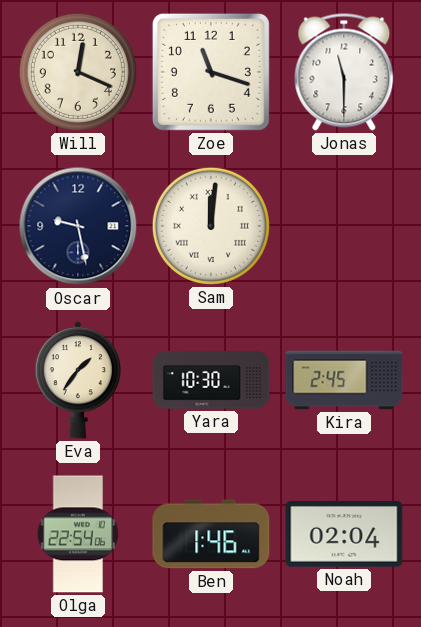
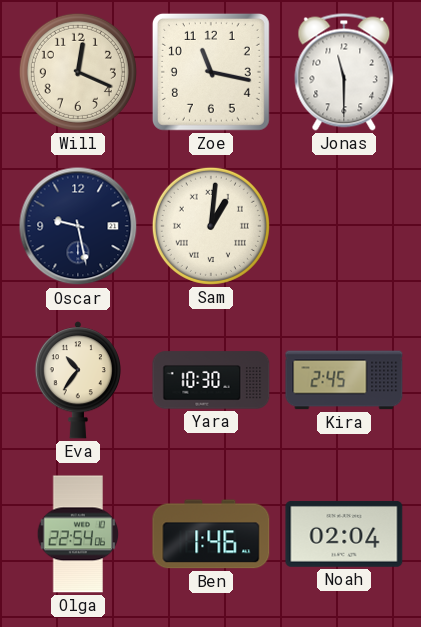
Zoe: 11:18 -> 11:17
Sam: 12:01 -> 1:01
Eva: 1:36 -> 10:36
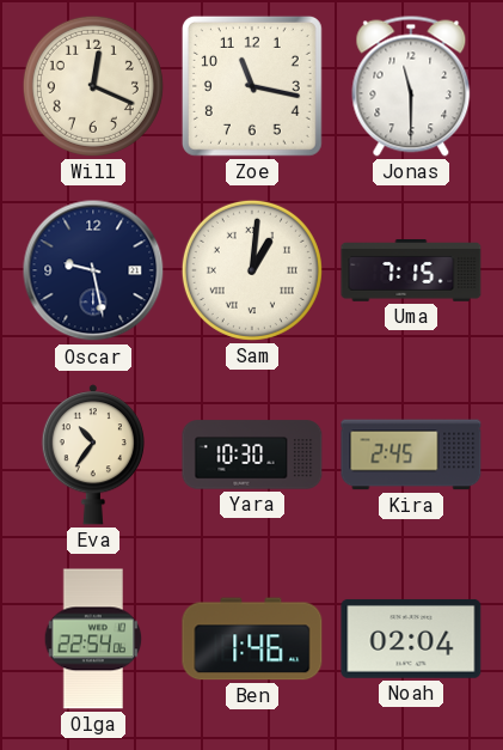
Uma: none -> 7:15
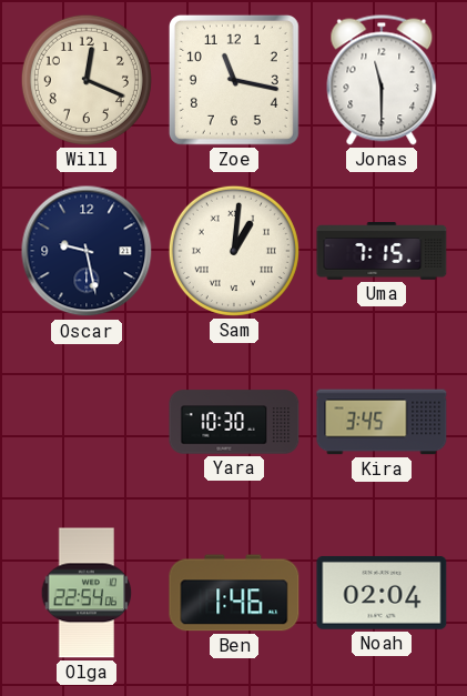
Eva: 10:36 -> none
Kira: 2:45 -> 3:45
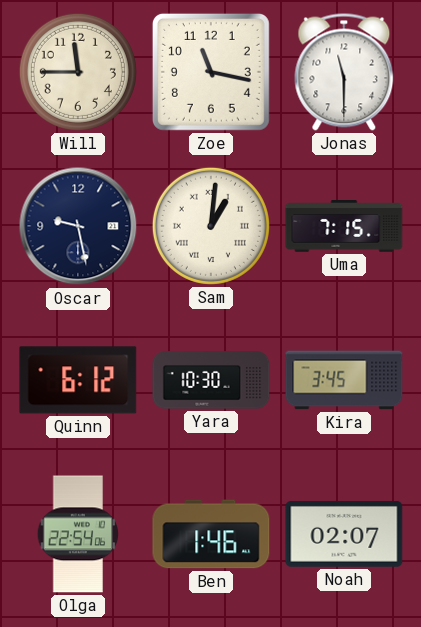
Will: 12:19 -> 11:45
Quinn: none -> 6:12
Noah: 02:04 -> 02:07
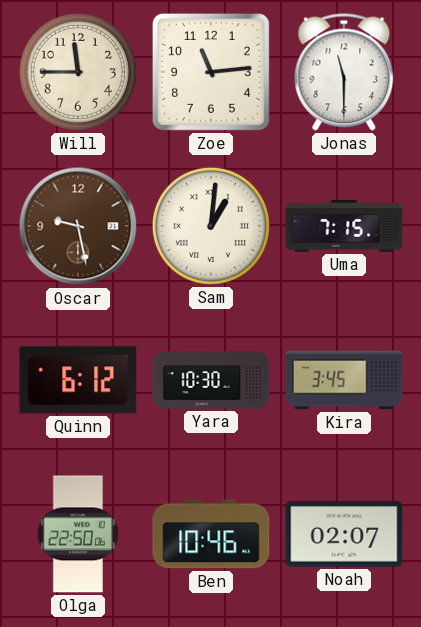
Zoe: 11:17 -> 11:14
Oscar dial: navy -> brown
Olga: 22:54 -> 22:50
Ben: 1:46 -> 10:46
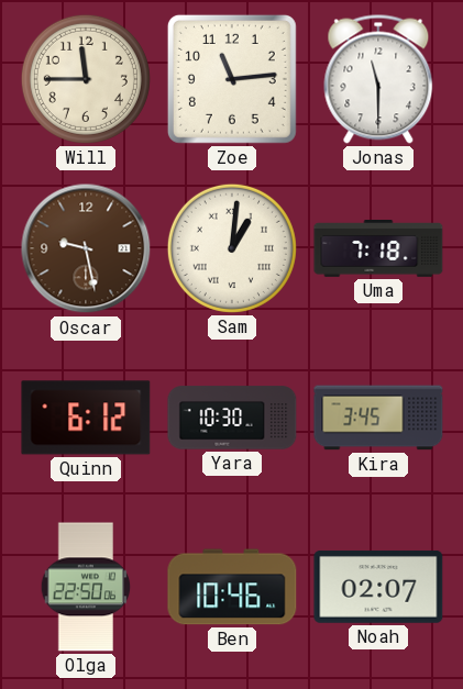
Uma: 7:15 -> 7:18
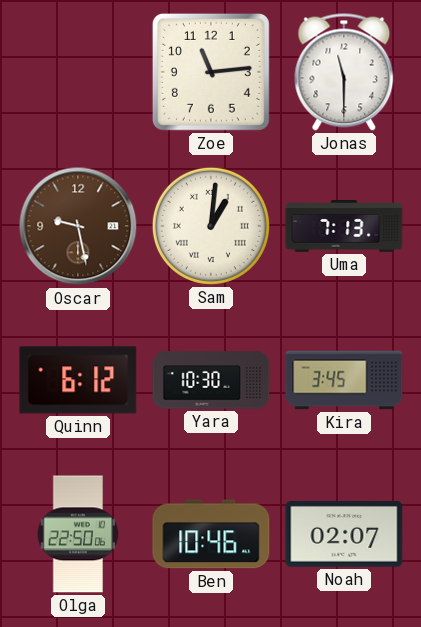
Will: 11:45 -> none
Uma: 7:18 -> 7:13
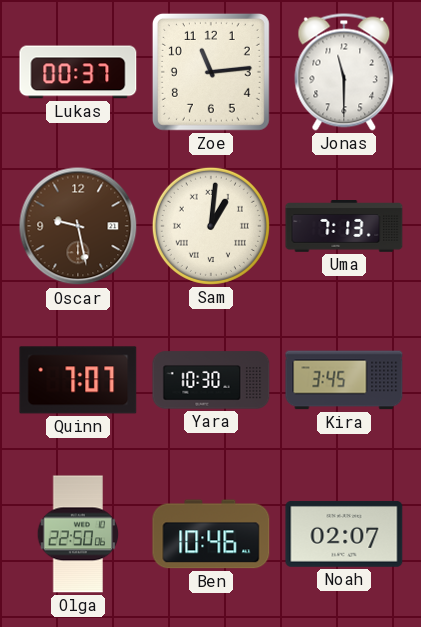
Lukas: none -> 00:37
Quinn: 6:12 -> 7:07
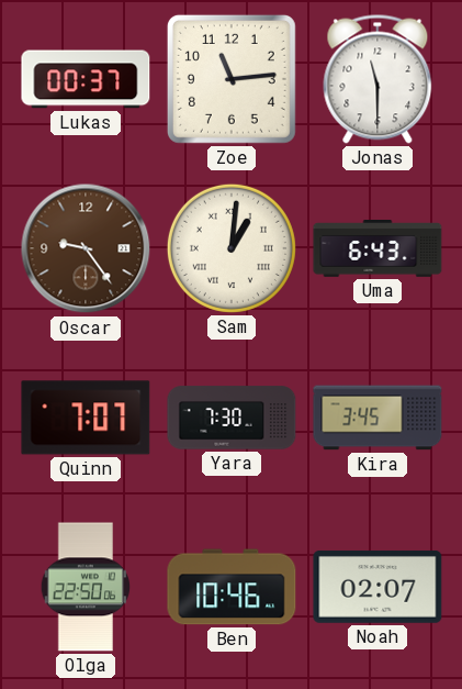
Oscar: 9:28 -> 9:24
Uma: 7:13 -> 6:43
Yara: 10:30 -> 7:30
